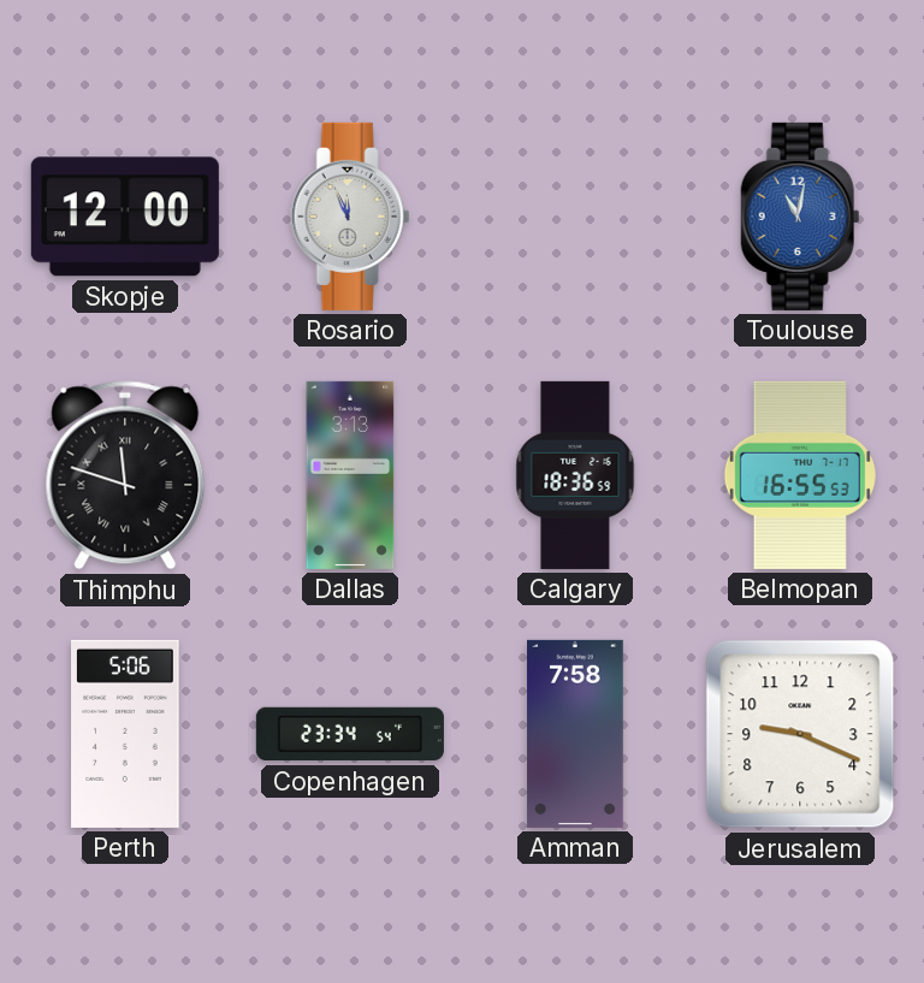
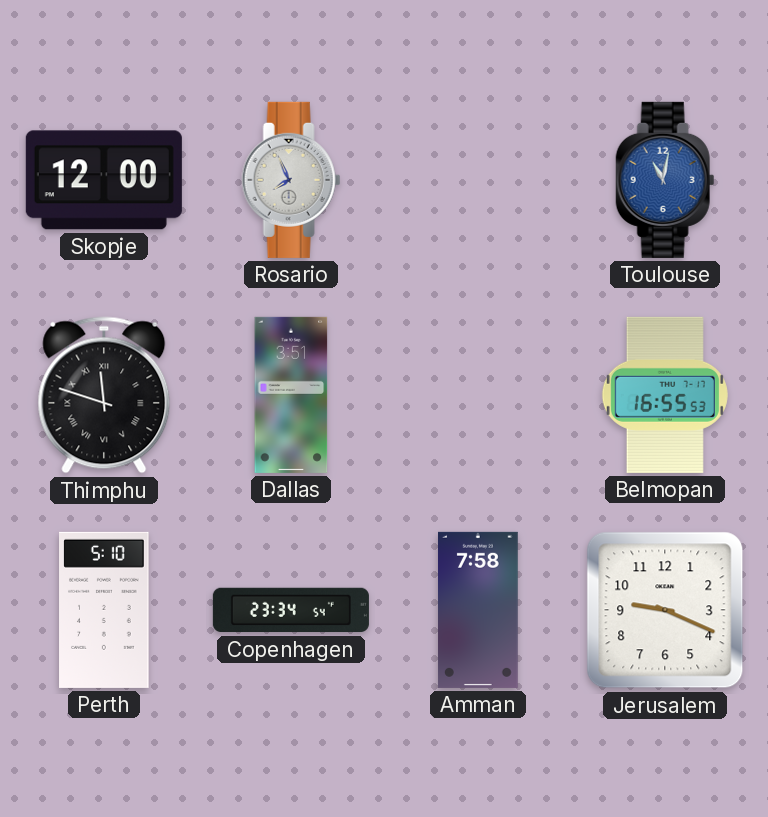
Rosario: 11:56 -> 7:56
Dallas: 3:13 -> 3:51
Calgary: 18:36 -> none
Perth: 5:06 -> 5:10
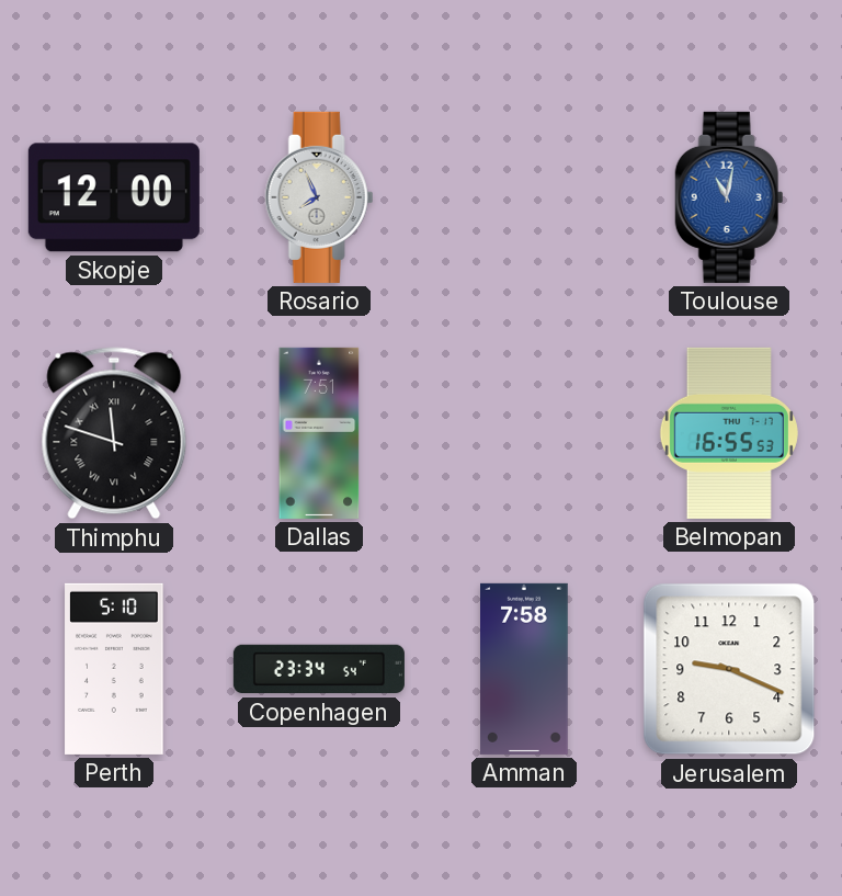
Dallas: 3:51 -> 7:51
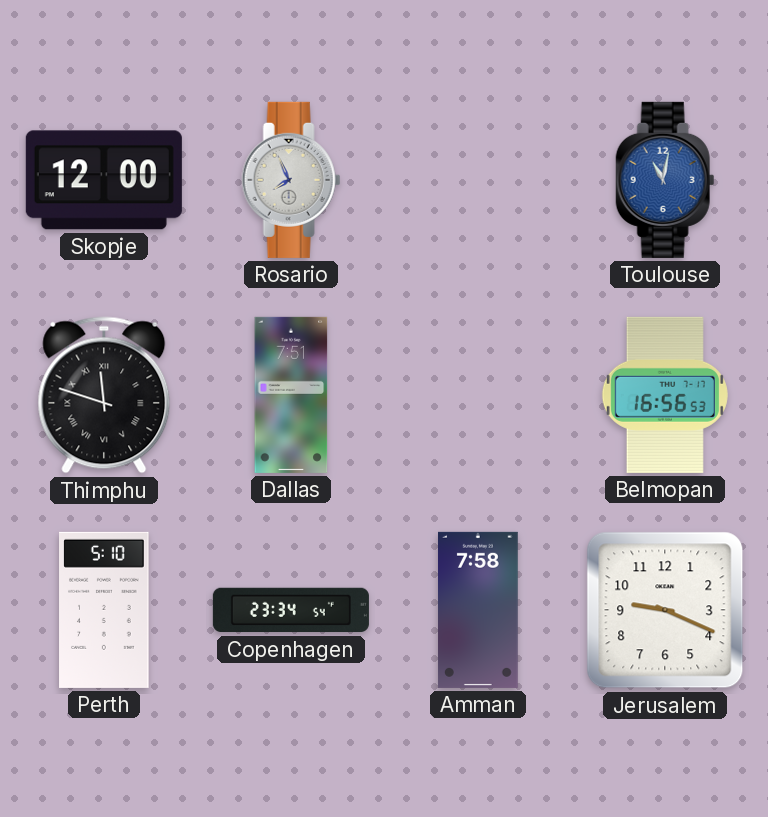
Belmopan: 16:55 -> 16:56
